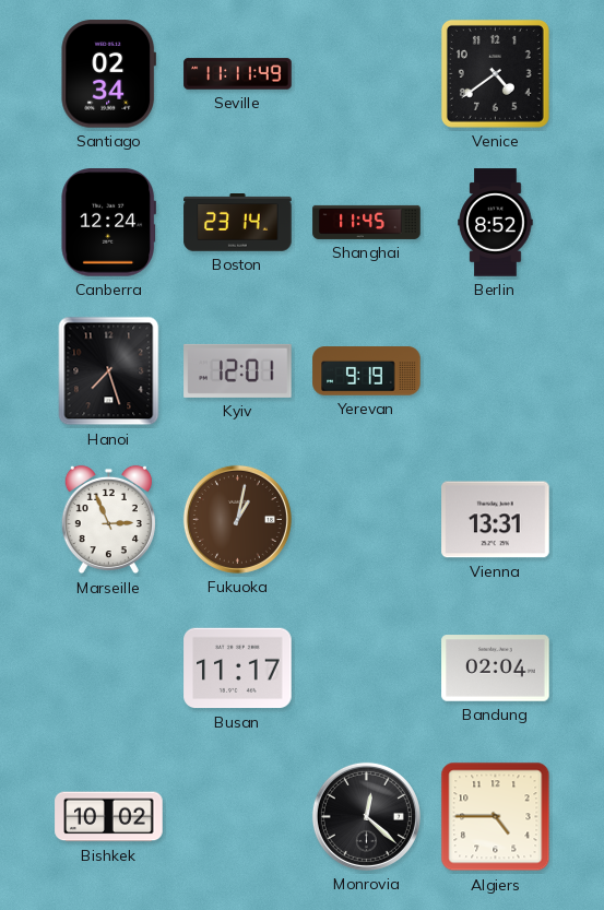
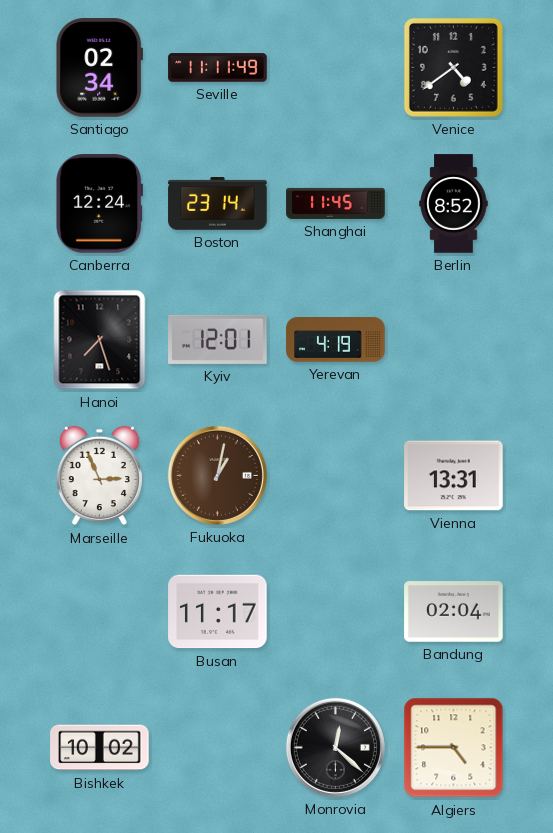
Yerevan: 9:19 -> 4:19
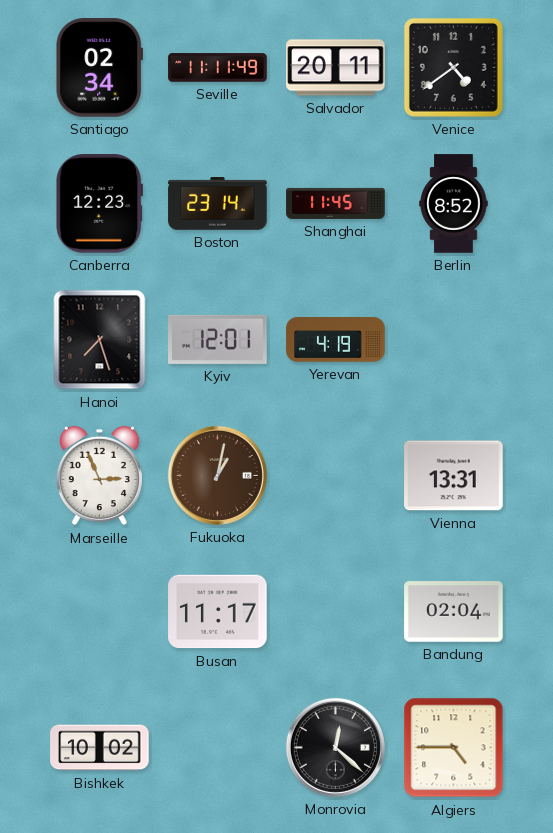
Salvador: none -> 20:11
Canberra: 12:24 -> 12:23
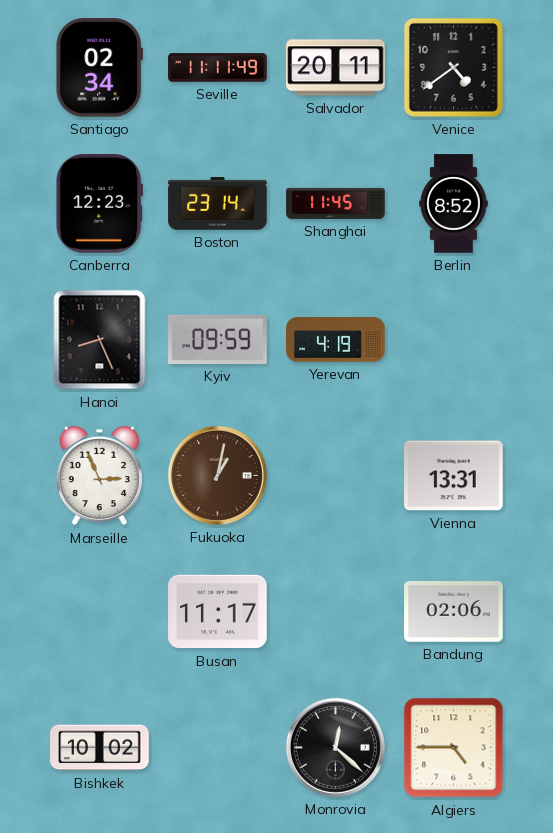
Hanoi: 7:27 -> 8:26
Kyiv: 12:01 -> 09:59
Bandung: 02:04 -> 02:06
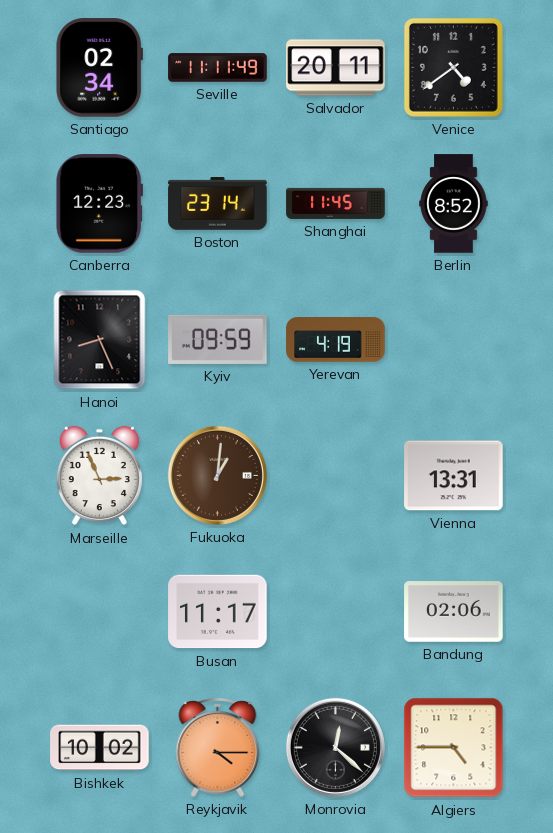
Fukuoka: 1:02 -> 1:01
Reykjavik: none -> 4:15
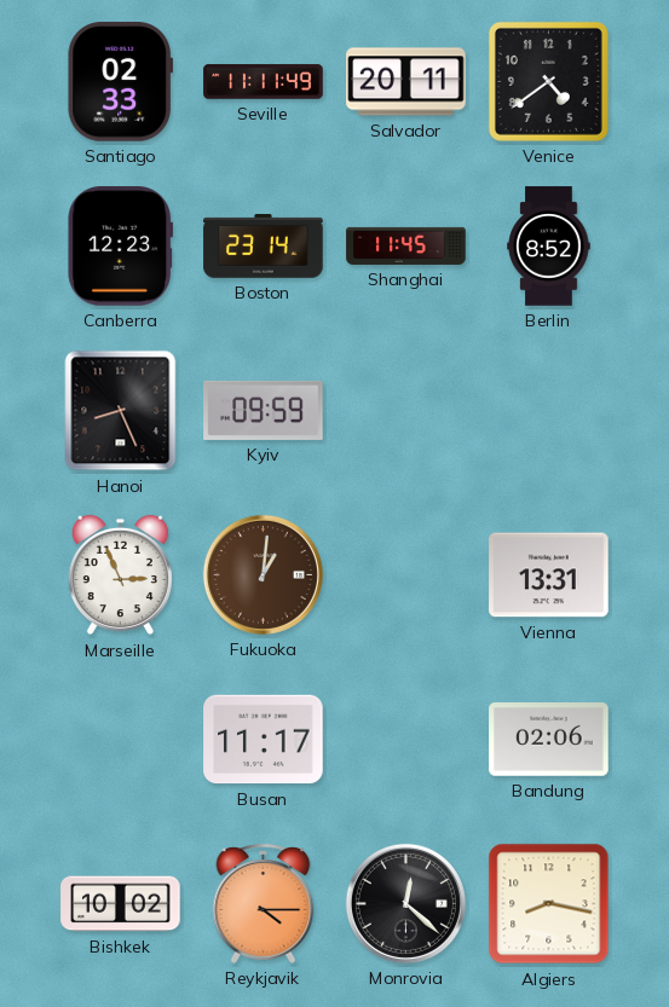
Santiago: 02:34 -> 02:33
Yerevan: 4:19 -> none
Algiers: 4:45 -> 8:17
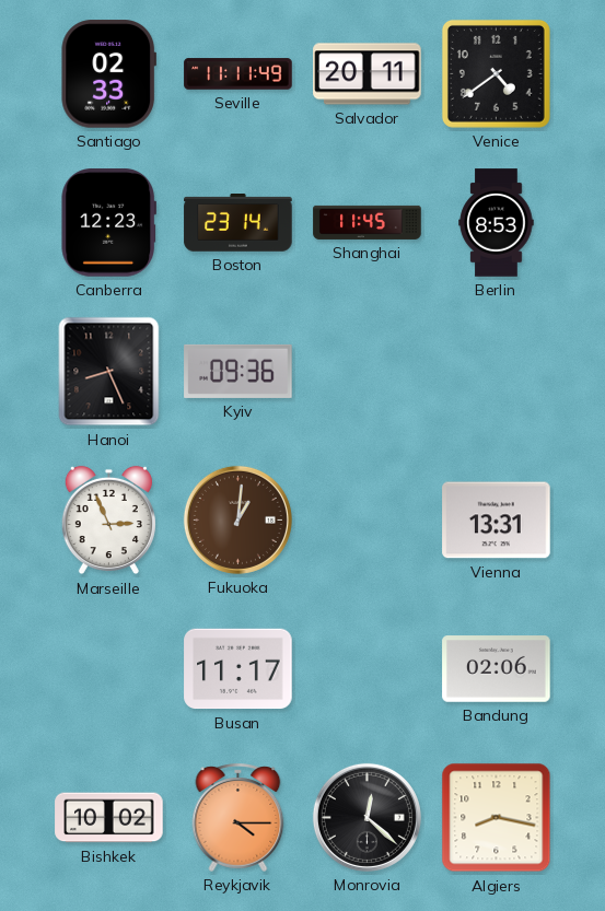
Berlin: 8:52 -> 8:53
Kyiv: 09:59 -> 09:36
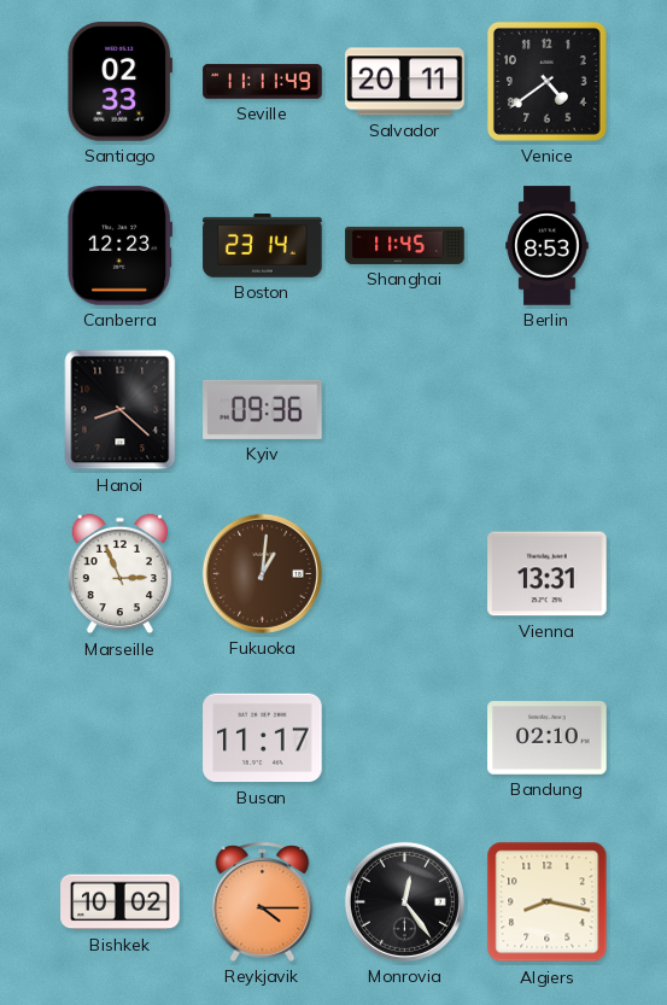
Hanoi: 8:26 -> 8:22
Bandung: 02:06 -> 02:10
Monrovia: 12:22 -> 12:24
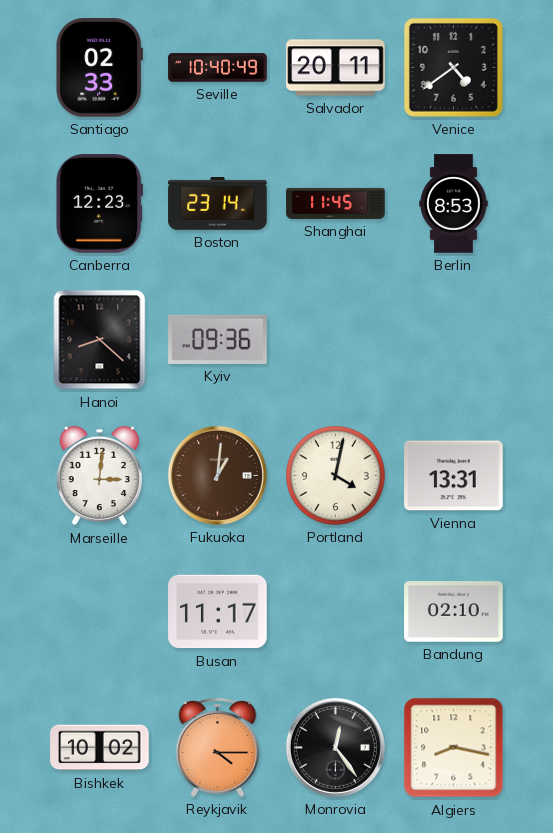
Seville: 11:11 -> 10:40
Marseille: 2:56 -> 3:01
Portland: none -> 4:02
